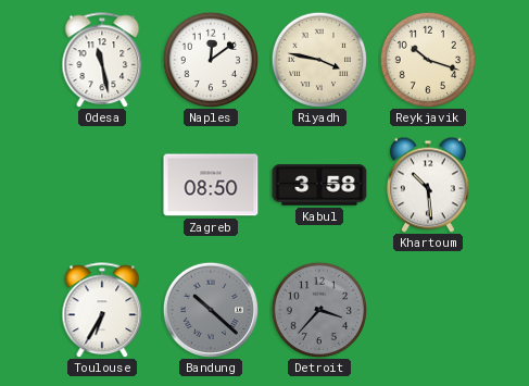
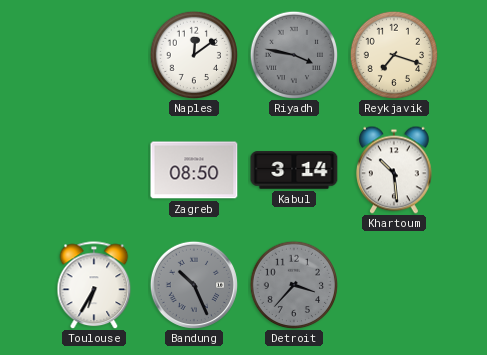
Odesa: 11:28 -> none
Riyadh dial: cream -> grey
Reykjavik: 10:18 -> 7:18
Kabul: 3:58 -> 3:14
Bandung: 10:22 -> 10:26
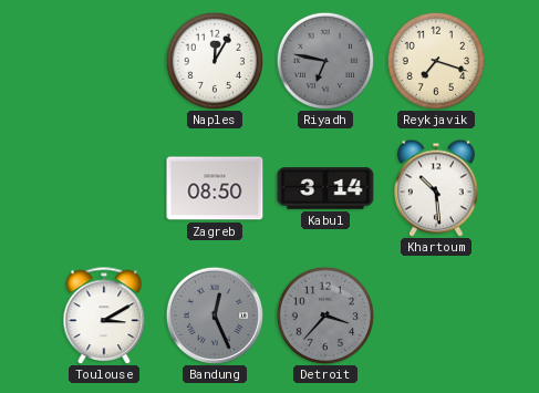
Naples: 12:09 -> 12:05
Riyadh: 3:47 -> 6:47
Toulouse: 6:35 -> 3:10
Bandung: 10:26 -> 12:26
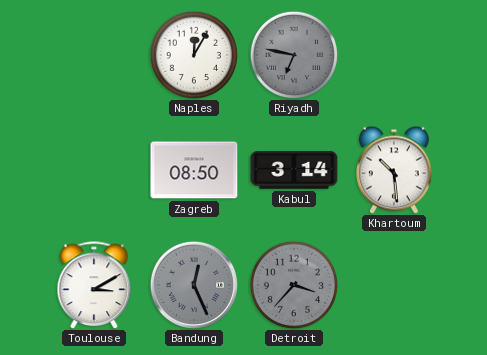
Reykjavik: 7:18 -> none
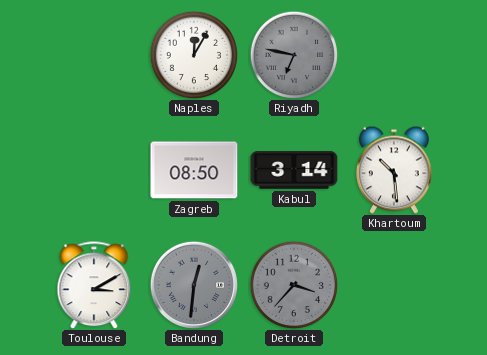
Bandung: 12:26 -> 12:31
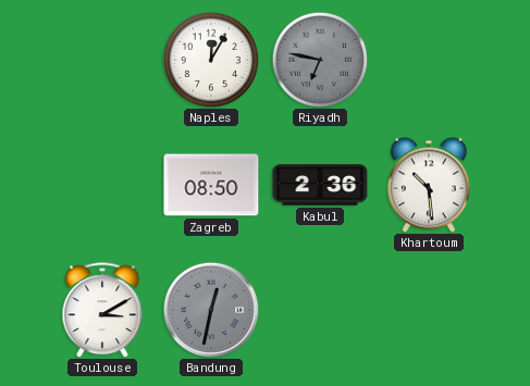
Kabul: 3:14 -> 2:36
Bandung: 12:31 -> 12:32
Detroit: 3:37 -> none
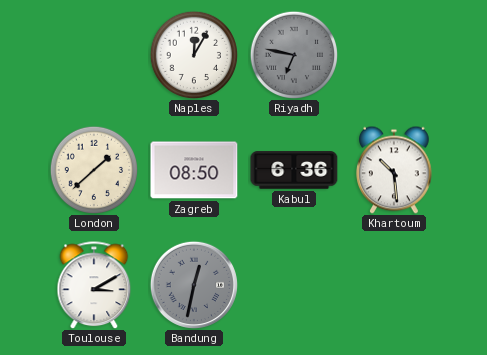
London: none -> 1:38
Kabul: 2:36 -> 6:36
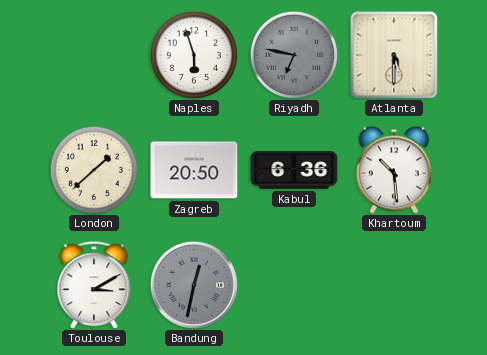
Naples: 12:05 -> 5:57
Atlanta: none -> 5:30
Zagreb: 08:50 -> 20:50
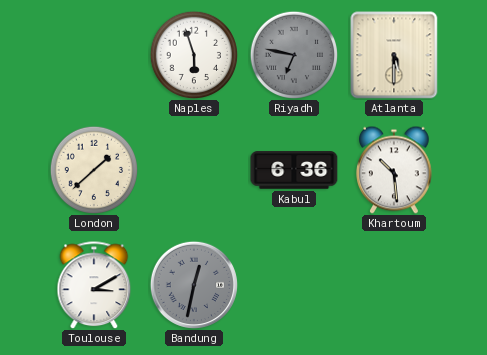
Zagreb: 20:50 -> none
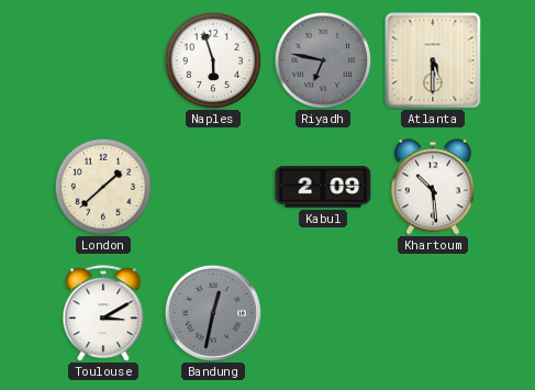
Kabul: 6:36 -> 2:09
